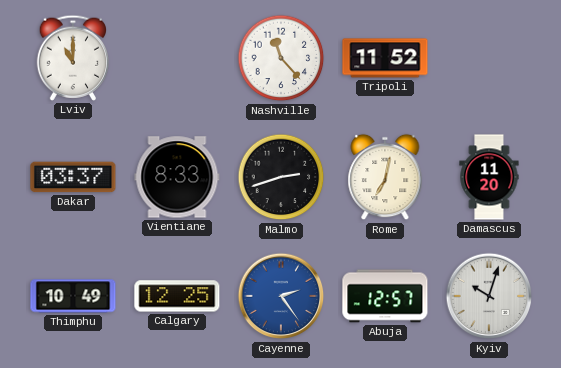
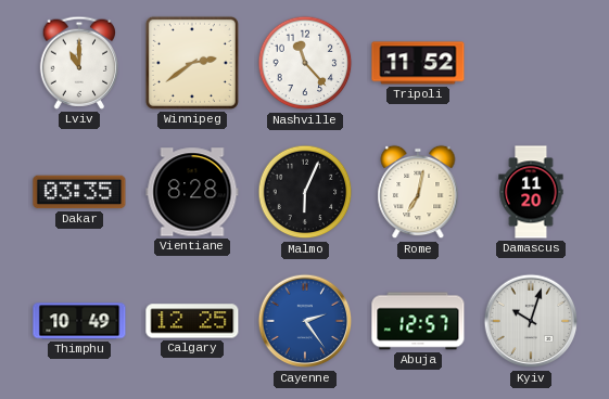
Winnipeg: none -> 2:39
Dakar: 03:37 -> 03:35
Vientiane: 8:33 -> 8:28
Malmo: 2:42 -> 6:04
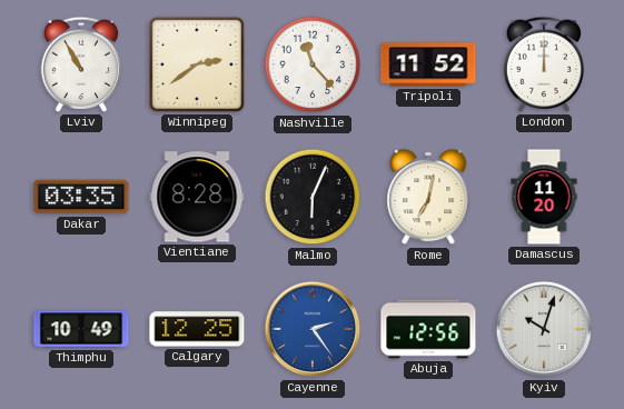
Lviv: 11:00 -> 10:55
London: none -> 12:00
Abuja: 12:57 -> 12:56
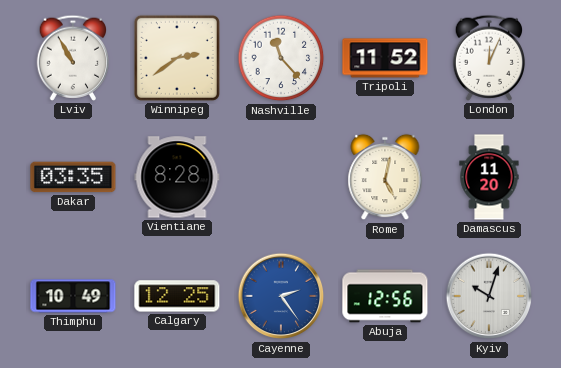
London: 12:00 -> 12:04
Malmo: 6:04 -> none
Rome: 7:02 -> 5:02
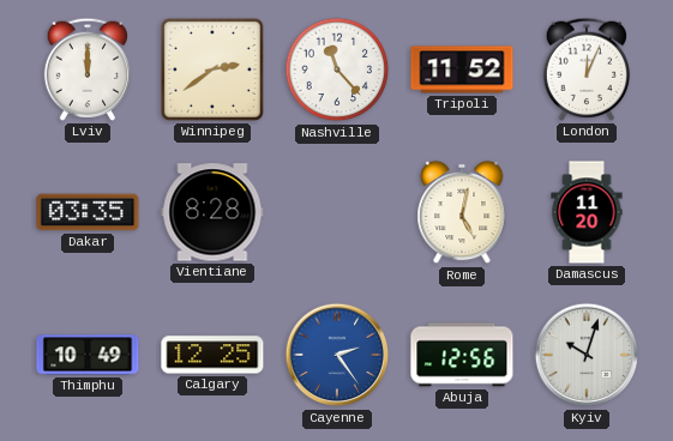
Lviv: 10:55 -> 12:00
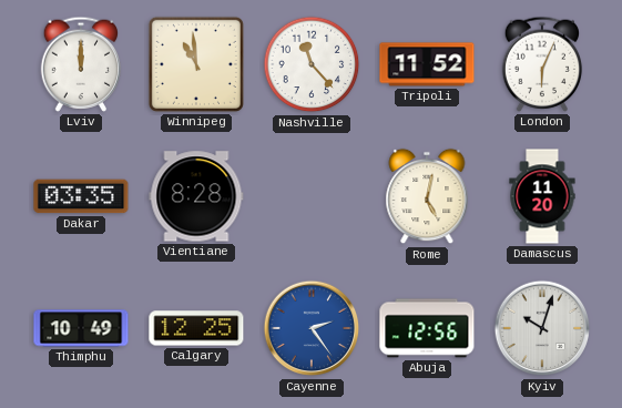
Winnipeg: 2:39 -> 10:59
London: 12:04 -> 6:04
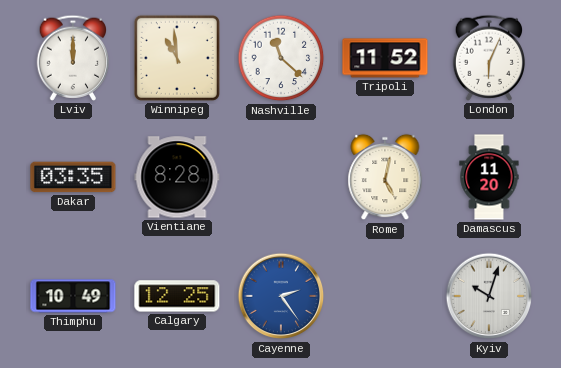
Nashville: 11:23 -> 11:22
Abuja: 12:56 -> none
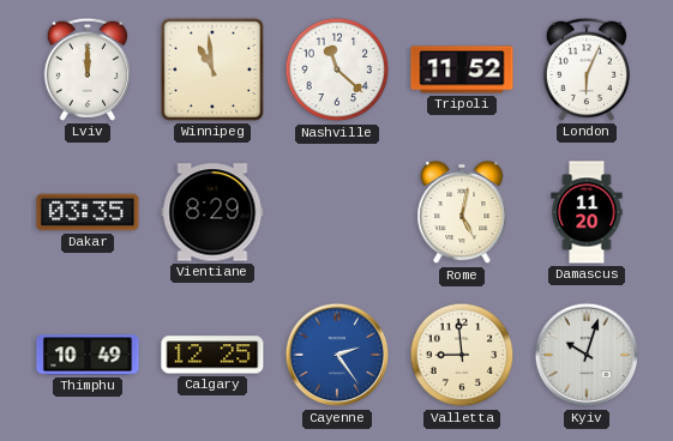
Vientiane: 8:28 -> 8:29
Valletta: none -> 8:59
